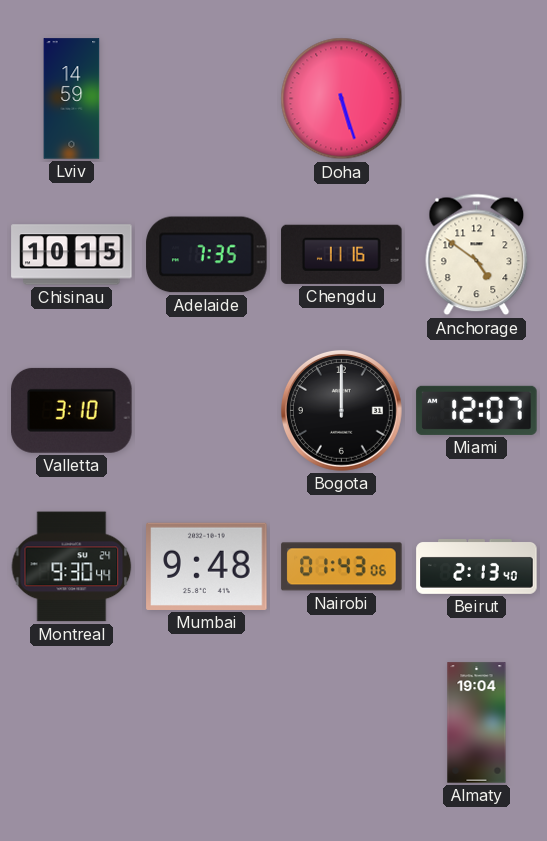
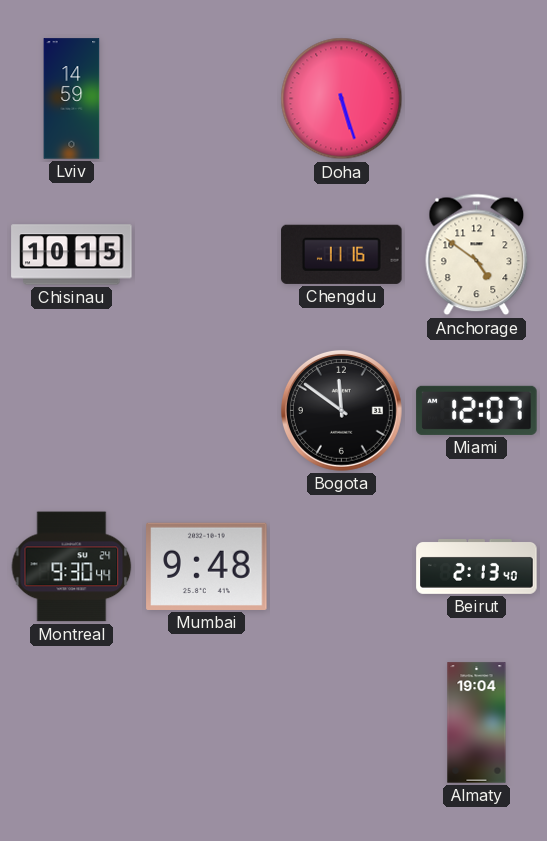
Adelaide: 7:35 -> none
Valletta: 3:10 -> none
Bogota: 12:00 -> 11:51
Nairobi: 01:43 -> none
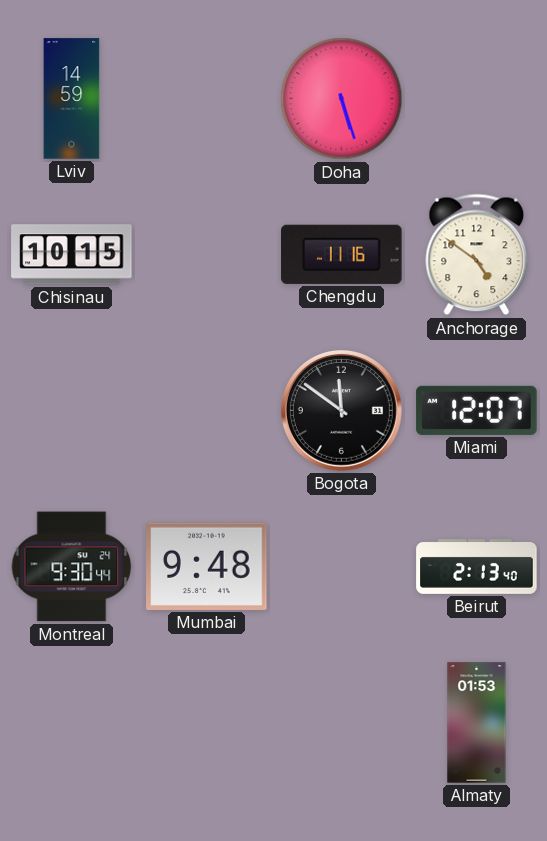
Almaty: 19:04 -> 01:53
